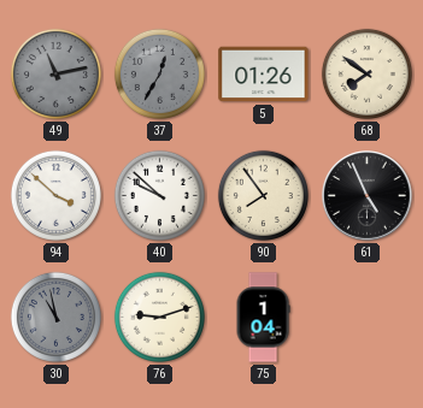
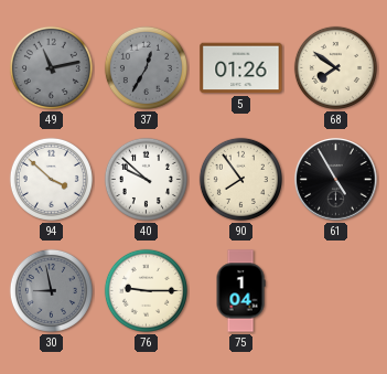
61: 4:56 -> 4:55
30: 10:58 -> 8:58
76: 9:12 -> 9:15
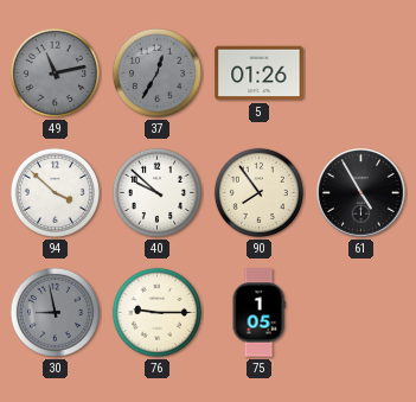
68: 7:51 -> none
75: 1:04 -> 1:05
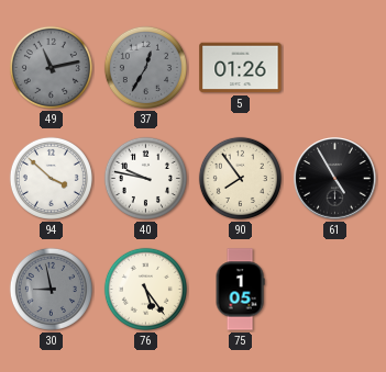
40: 9:52 -> 9:47
76: 9:15 -> 5:24
